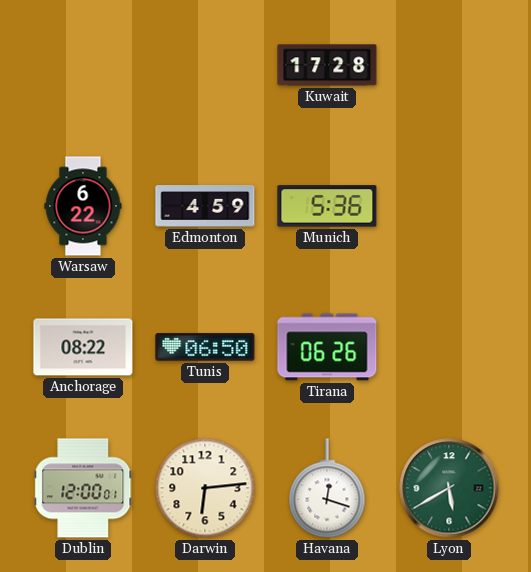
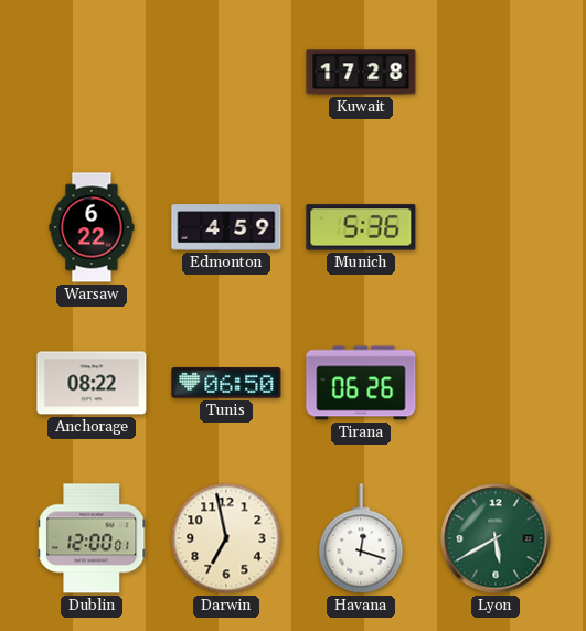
Darwin: 6:14 -> 6:58
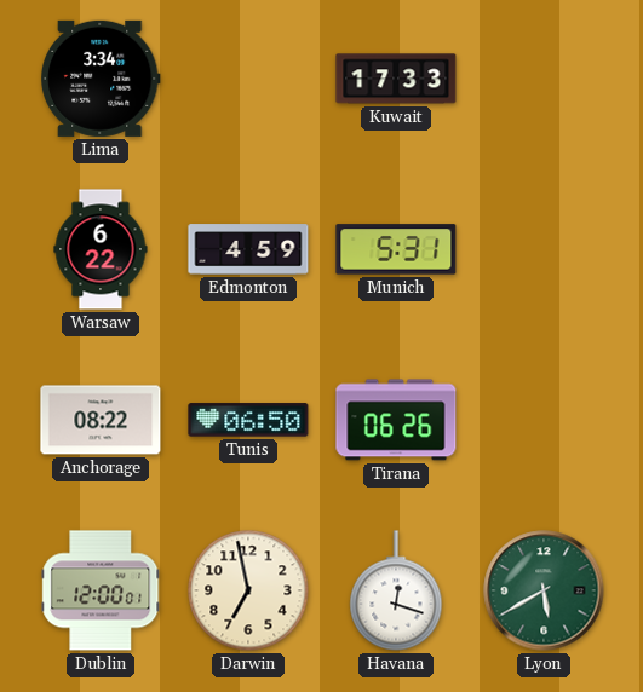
Lima: none -> 3:34
Kuwait: 17:28 -> 17:33
Munich: 5:36 -> 5:31
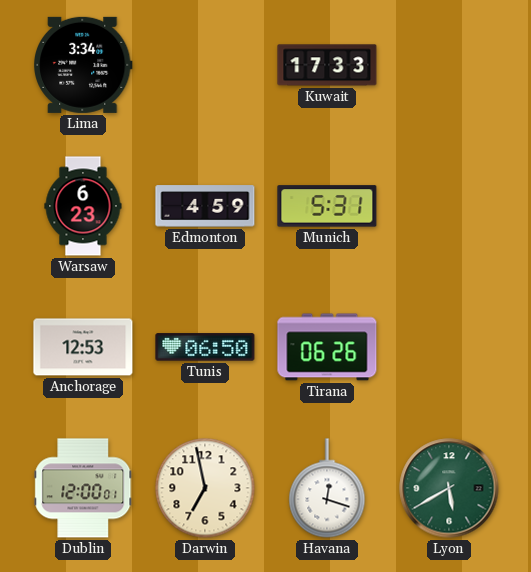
Warsaw: 6:22 -> 6:23
Anchorage: 08:22 -> 12:53
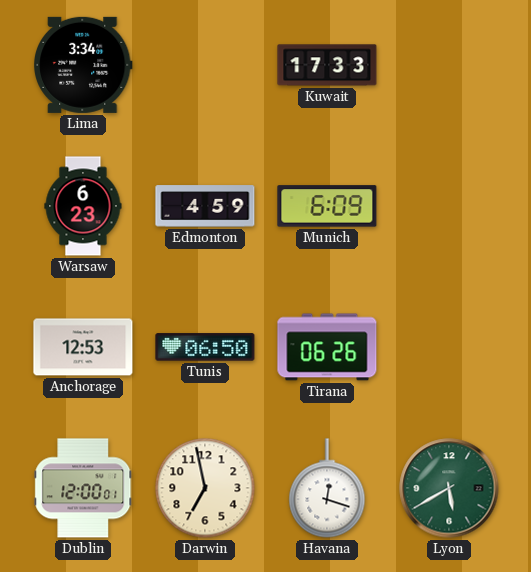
Munich: 5:31 -> 6:09
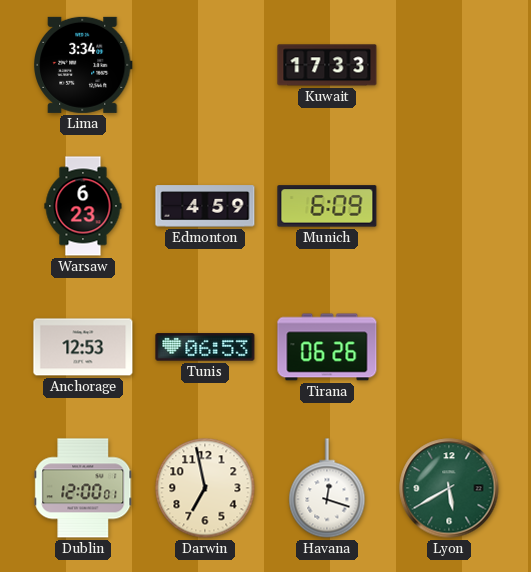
Tunis: 06:50 -> 06:53
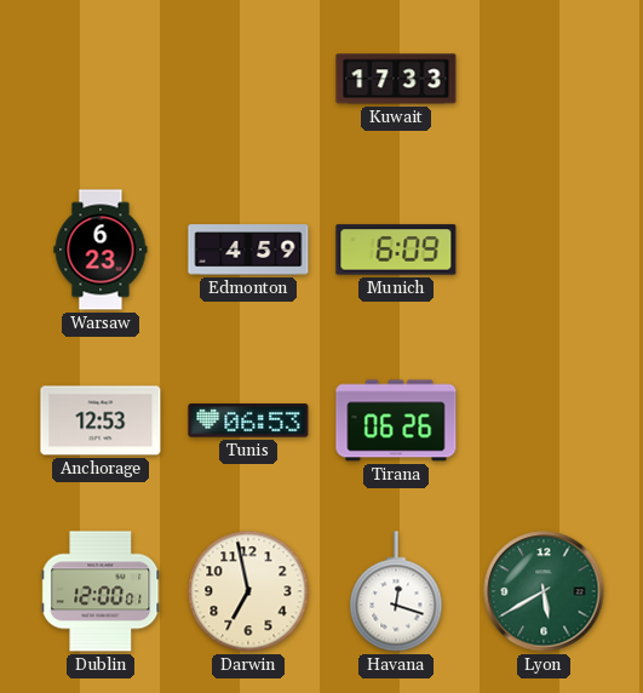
Lima: 3:34 -> none
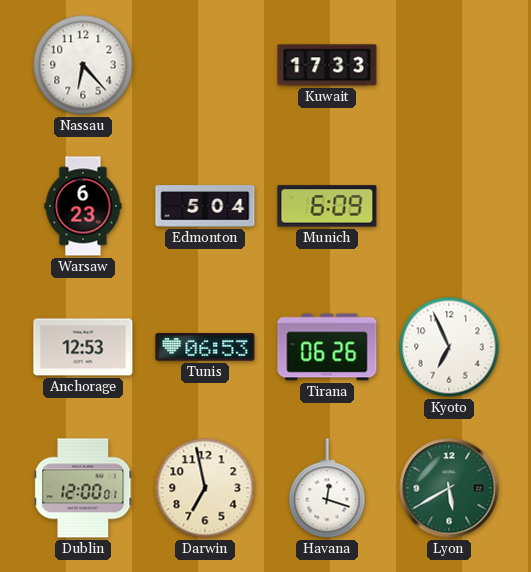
Nassau: none -> 6:23
Edmonton: 4:59 -> 5:04
Kyoto: none -> 6:56
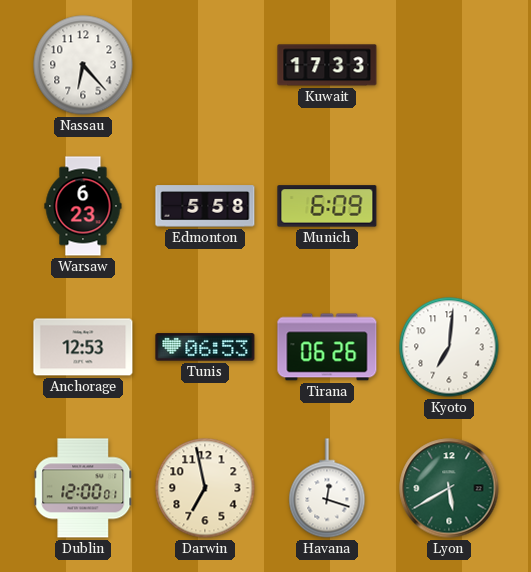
Edmonton: 5:04 -> 5:58
Kyoto: 6:56 -> 7:01
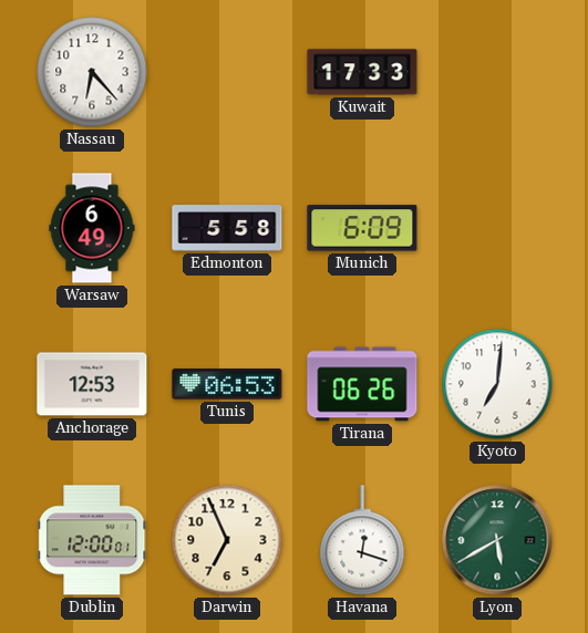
Warsaw: 6:23 -> 6:49
Darwin: 6:58 -> 6:56
